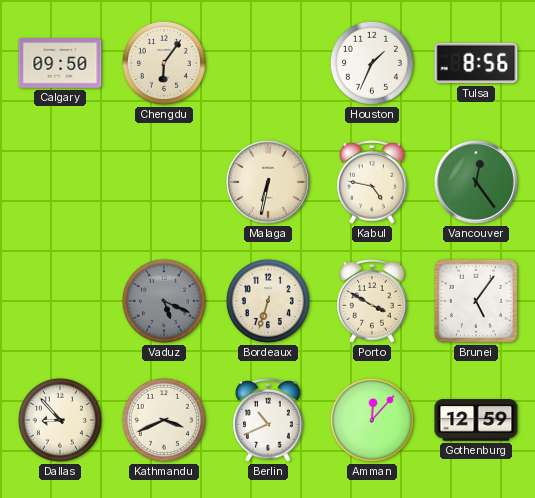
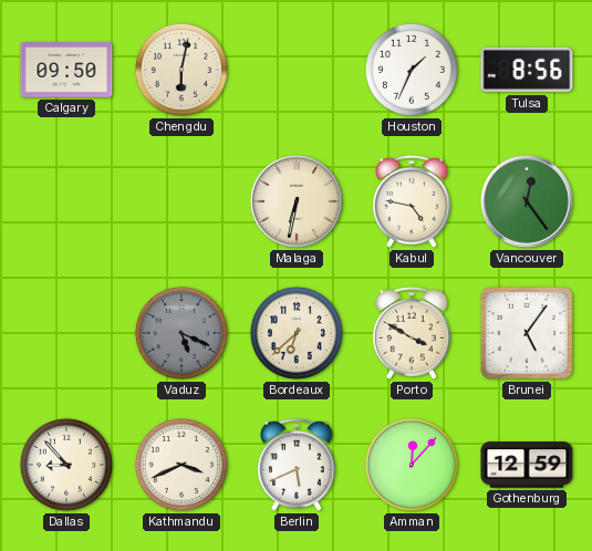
Chengdu: 6:06 -> 6:02
Bordeaux: 6:33 -> 6:38
Berlin: 10:41 -> 5:41
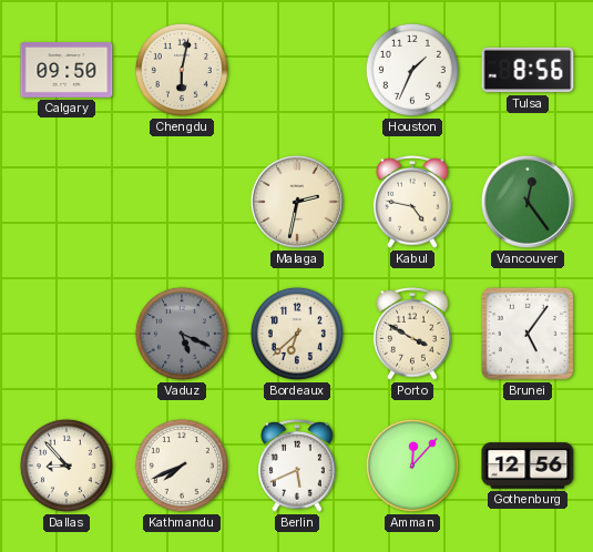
Malaga: 6:32 -> 2:32
Kathmandu: 3:41 -> 7:41
Gothenburg: 12:59 -> 12:56
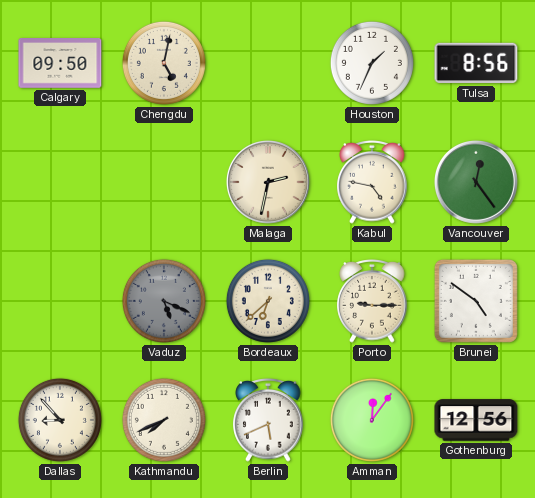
Chengdu: 6:02 -> 5:02
Porto: 3:50 -> 9:15
Brunei: 5:06 -> 4:51
Amman: 12:07 -> 12:06
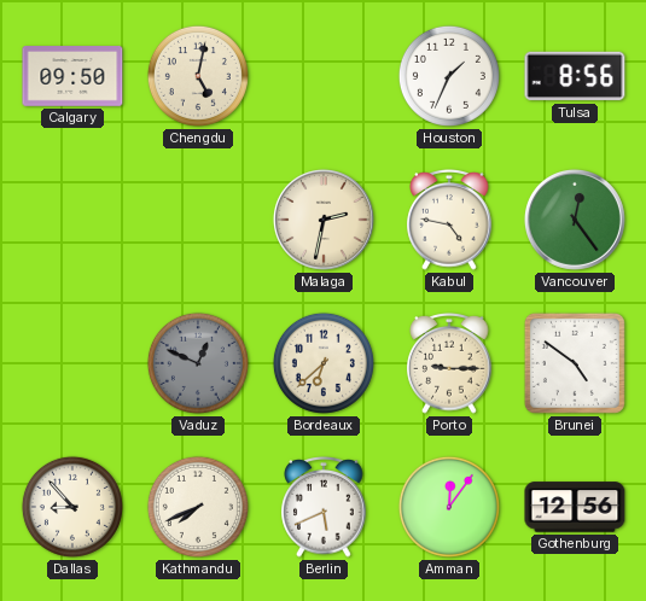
Vaduz: 5:19 -> 12:49
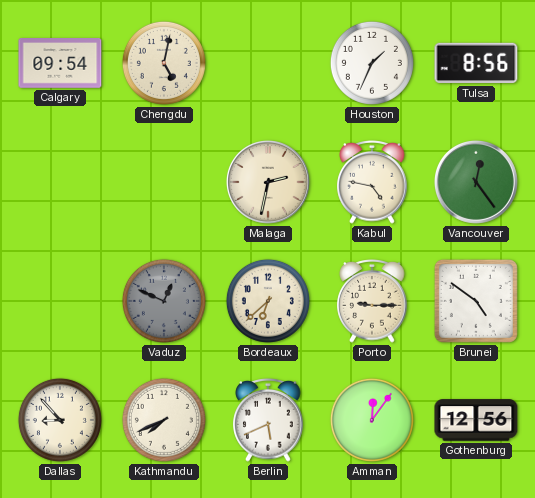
Calgary: 09:50 -> 09:54
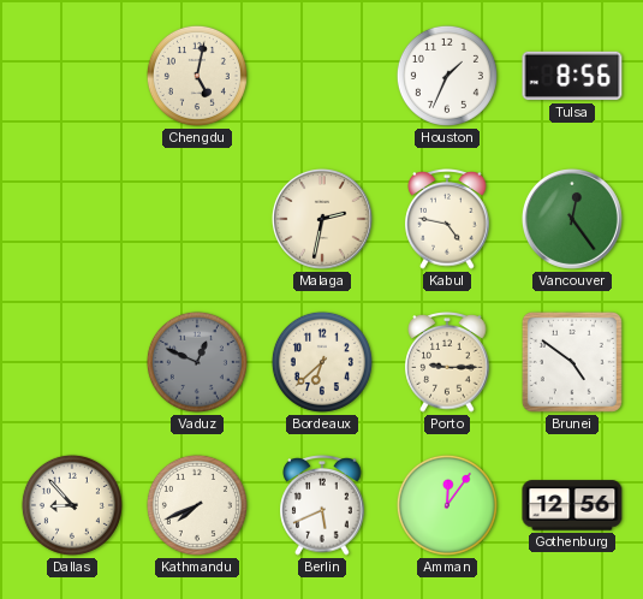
Calgary: 09:54 -> none
